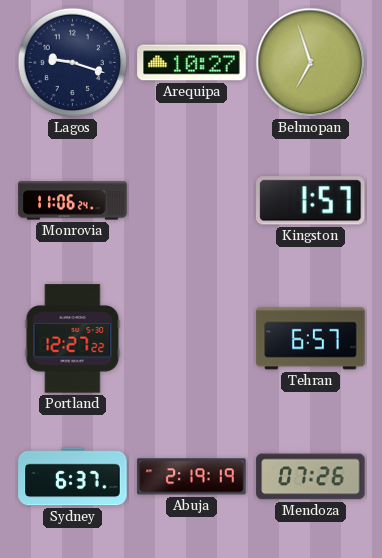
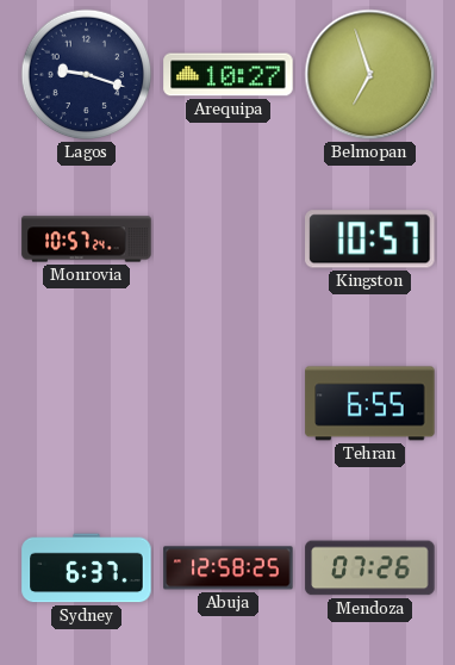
Monrovia: 11:06 -> 10:57
Kingston: 1:57 -> 10:57
Portland: 12:27 -> none
Tehran: 6:57 -> 6:55
Abuja: 2:19 -> 12:58
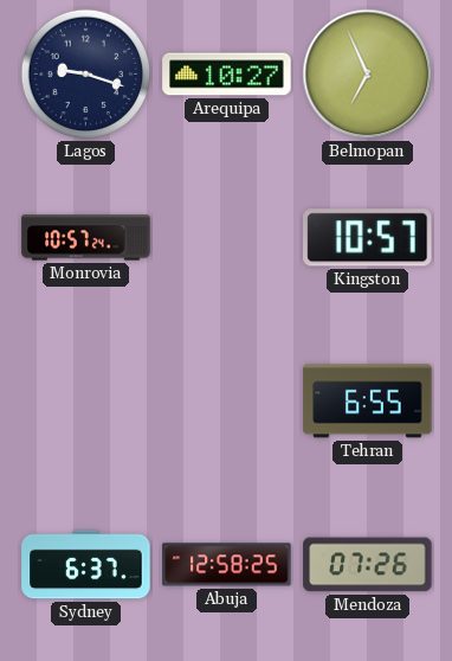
Belmopan: 6:57 -> 6:56
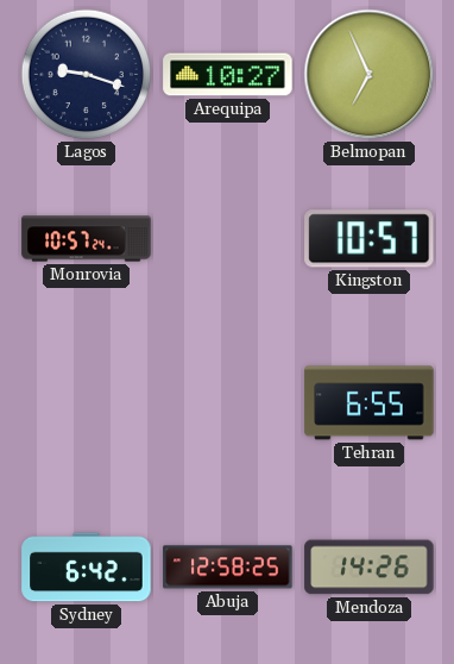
Sydney: 6:37 -> 6:42
Mendoza: 07:26 -> 14:26
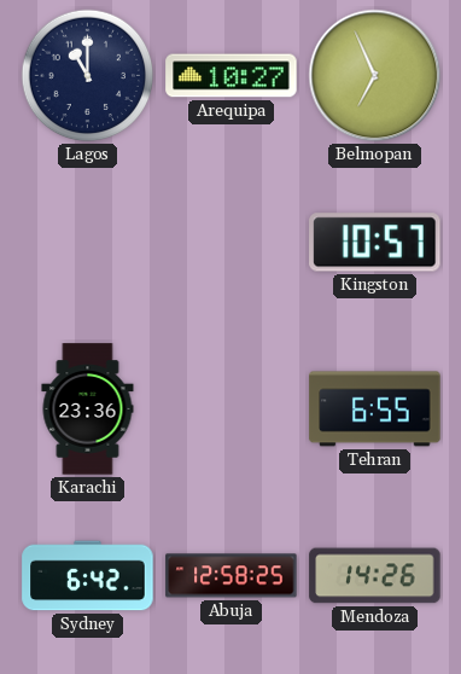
Lagos: 9:18 -> 11:00
Monrovia: 10:57 -> none
Karachi: none -> 23:36
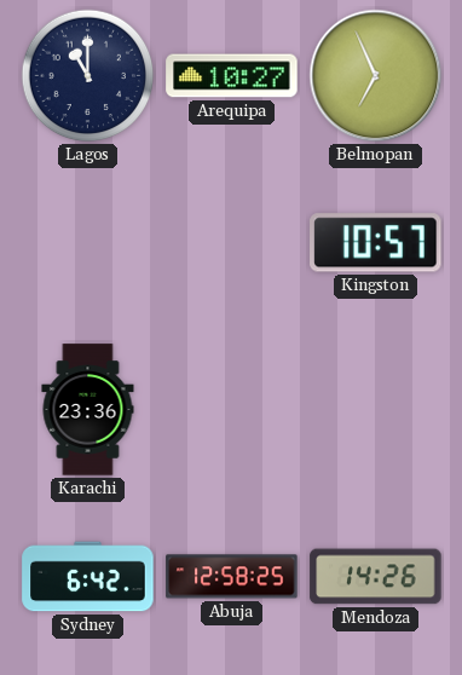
Tehran: 6:55 -> none
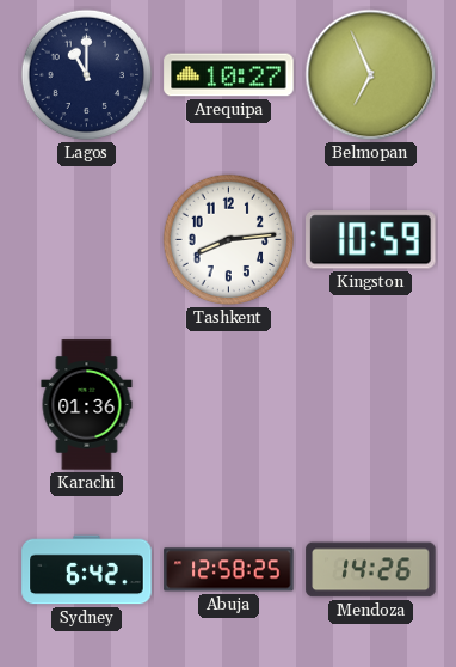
Tashkent: none -> 8:14
Kingston: 10:57 -> 10:59
Karachi: 23:36 -> 01:36
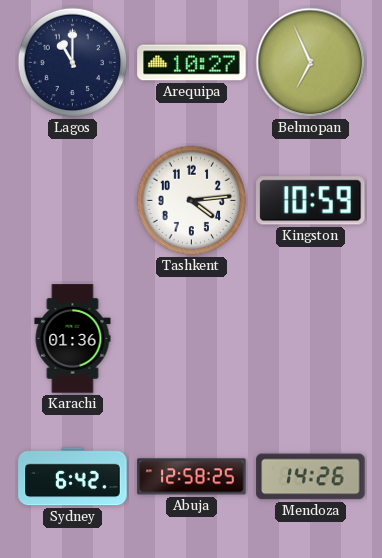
Tashkent: 8:14 -> 4:14
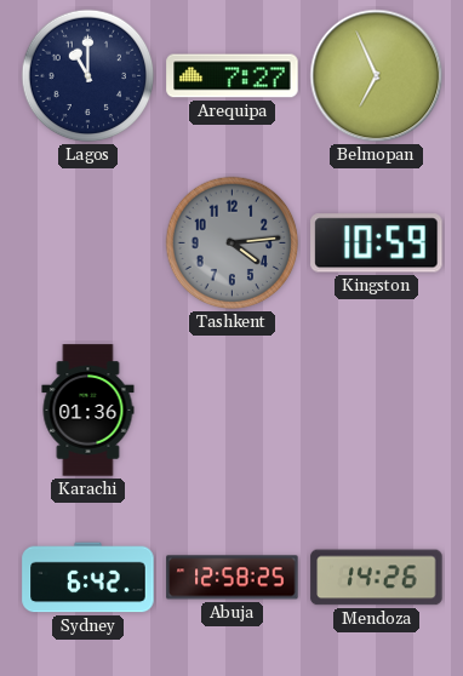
Arequipa: 10:27 -> 7:27
Tashkent dial: white -> grey
